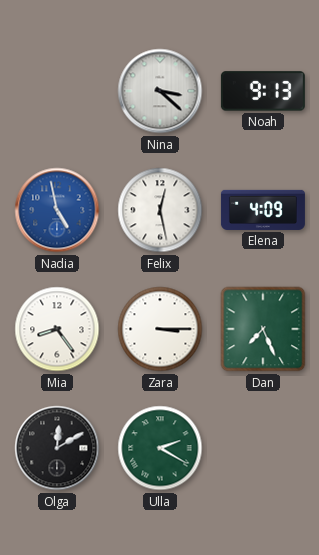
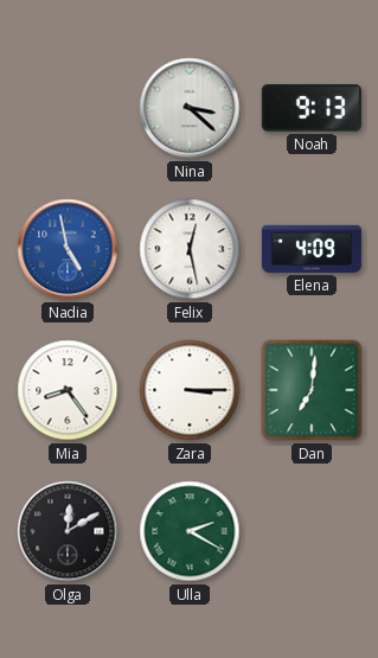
Dan: 7:26 -> 7:01
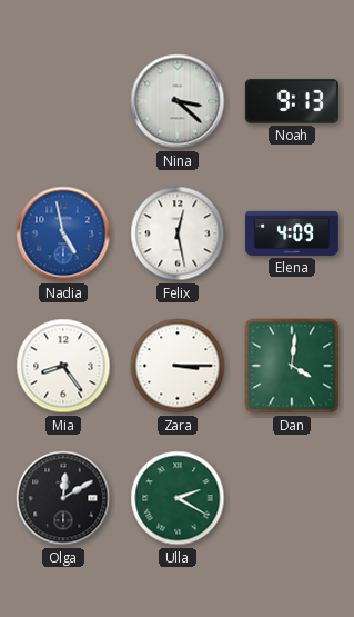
Dan: 7:01 -> 4:01
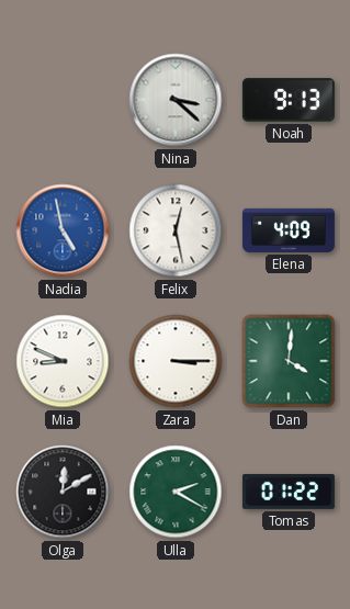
Mia: 8:24 -> 8:49
Tomas: none -> 01:22
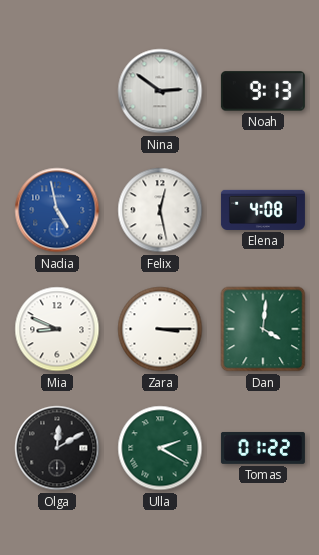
Nina: 3:22 -> 2:51
Elena: 4:09 -> 4:08
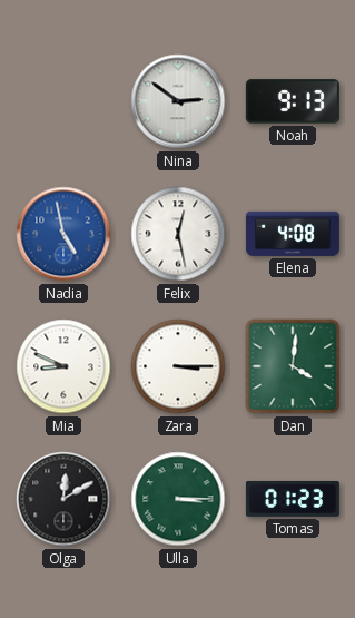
Ulla: 2:20 -> 3:15
Tomas: 01:22 -> 01:23
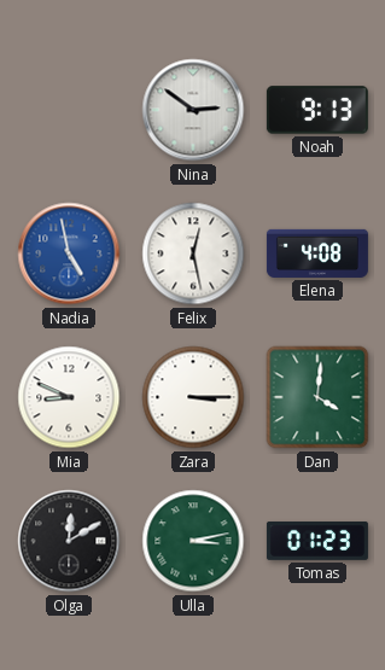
Ulla: 3:15 -> 3:13
